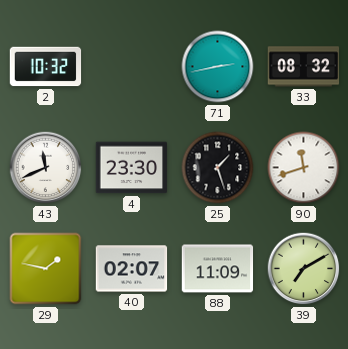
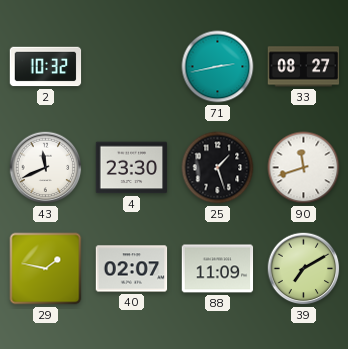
33: 08:32 -> 08:27
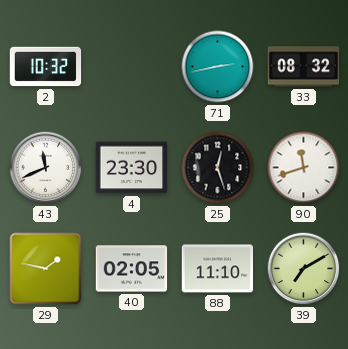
33: 08:27 -> 08:32
25: 1:27 -> 12:27
40: 02:07 -> 02:05
88: 11:09 -> 11:10
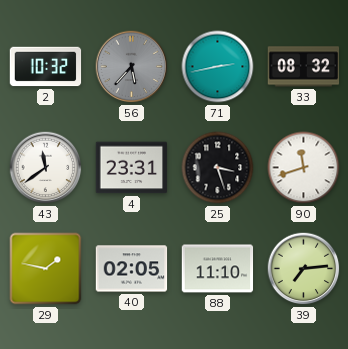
56: none -> 5:37
43: 11:41 -> 11:39
4: 23:30 -> 23:31
25: 12:27 -> 3:27
39: 7:10 -> 7:14
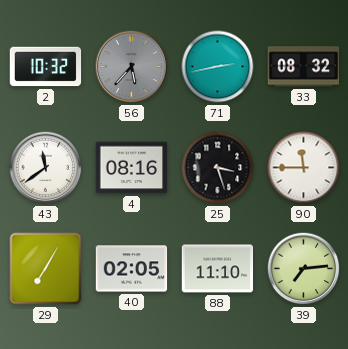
4: 23:31 -> 08:16
90: 11:42 -> 11:45
29: 1:47 -> 7:05
